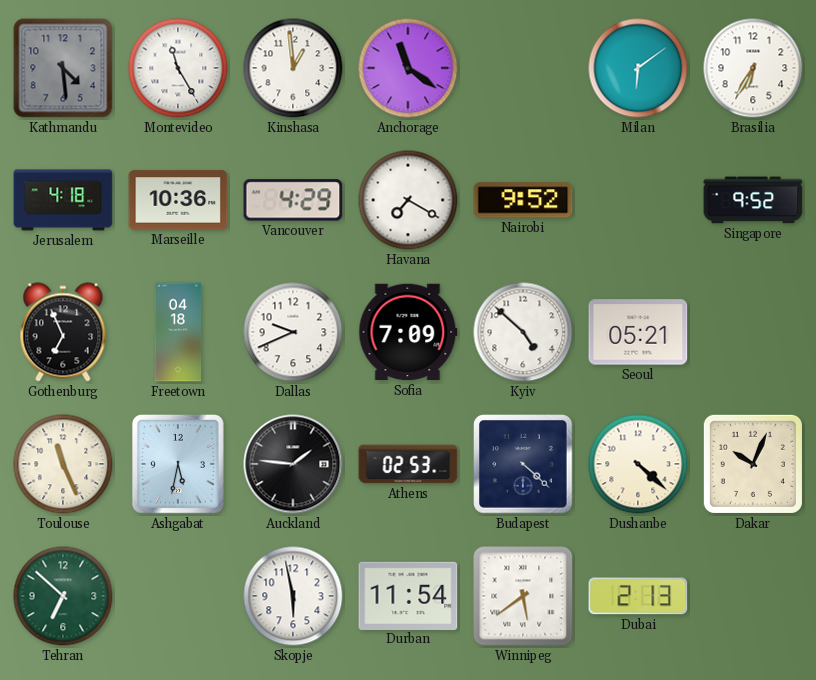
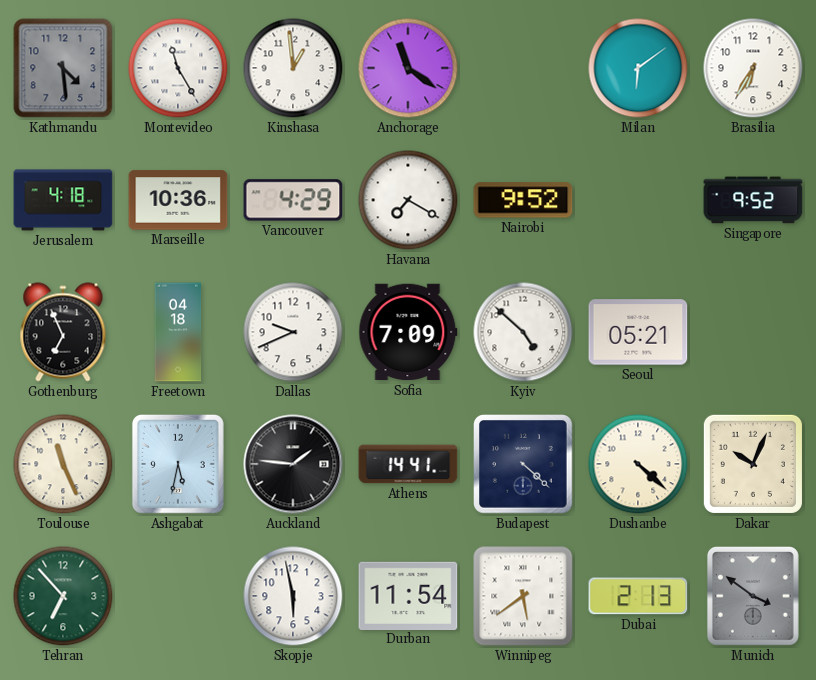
Athens: 02:53 -> 14:41
Tehran: 6:52 -> 6:53
Munich: none -> 3:51
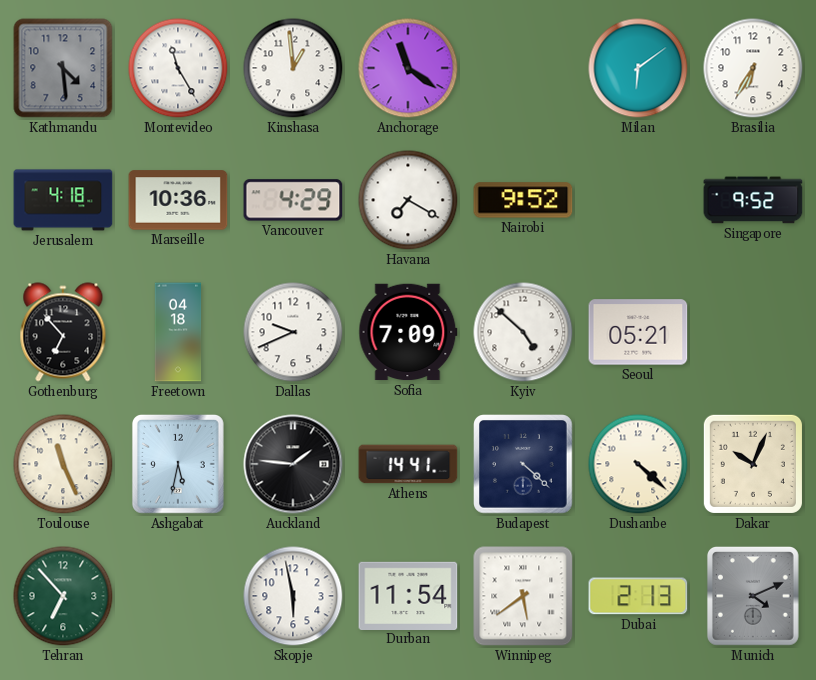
Gothenburg: 6:56 -> 6:53
Munich: 3:51 -> 4:11
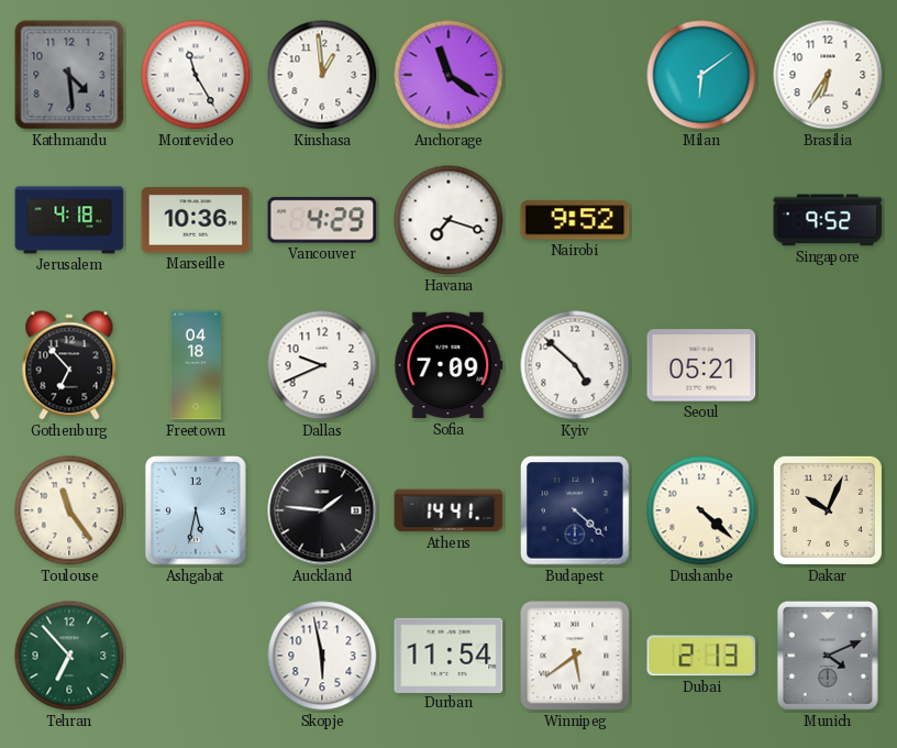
Havana: 7:20 -> 7:18
Toulouse: 11:26 -> 11:24
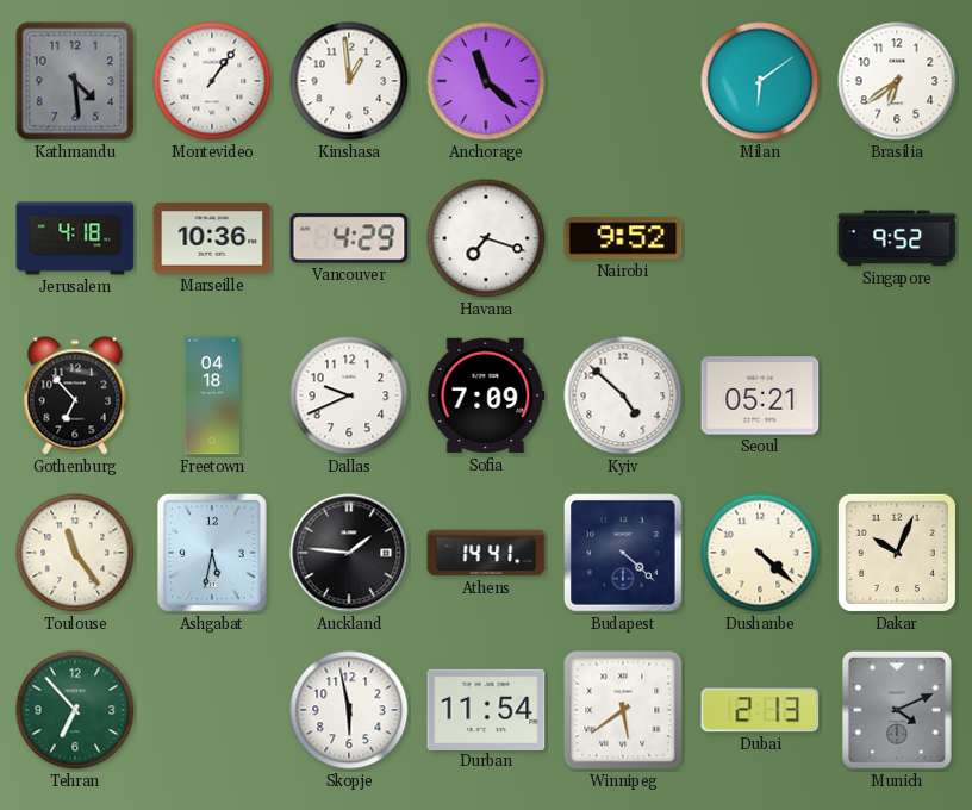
Montevideo: 11:25 -> 1:06
Anchorage: 11:21 -> 11:22
Brasilia: 6:35 -> 6:39
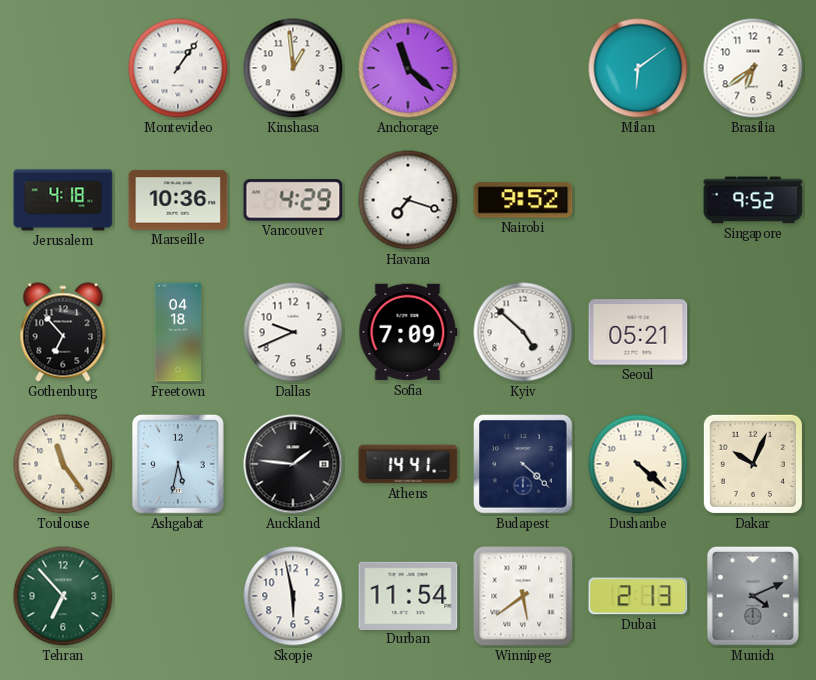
Kathmandu: 4:29 -> none
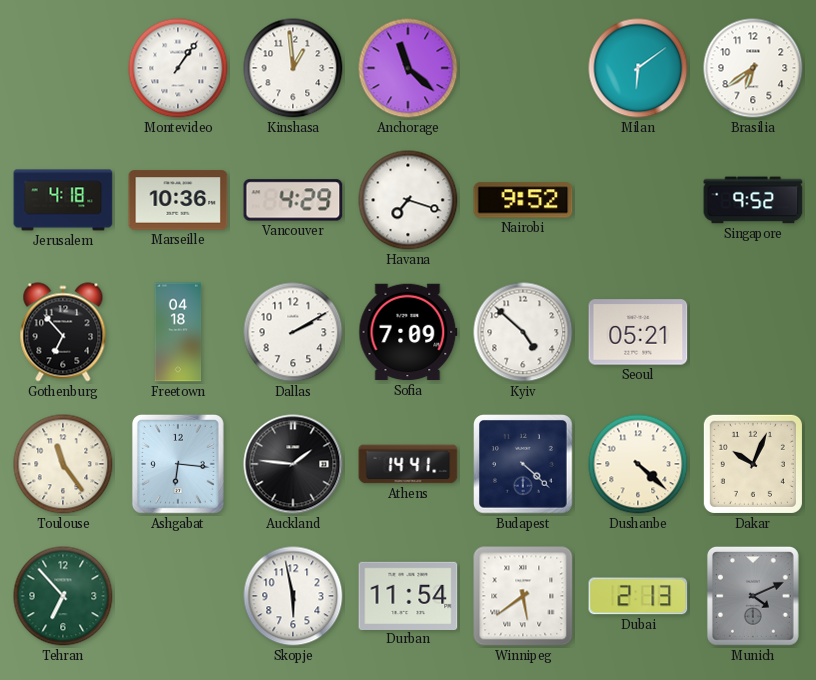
Dallas: 9:41 -> 2:10
Ashgabat: 5:32 -> 6:16
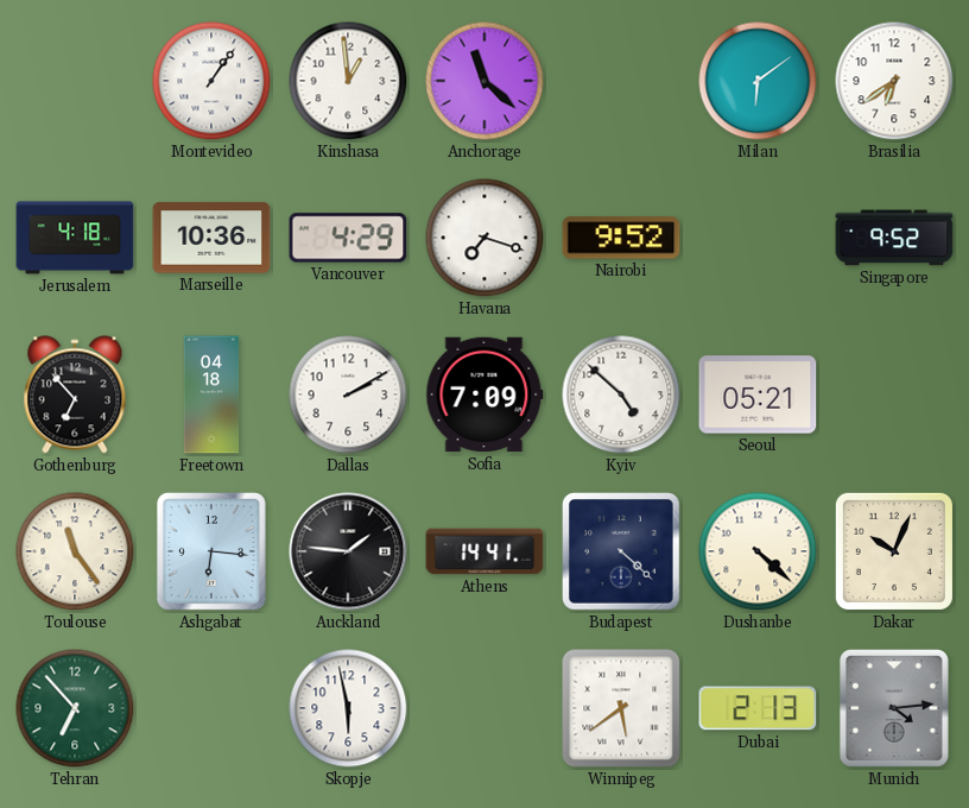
Durban: 11:54 -> none
Munich: 4:11 -> 4:14
